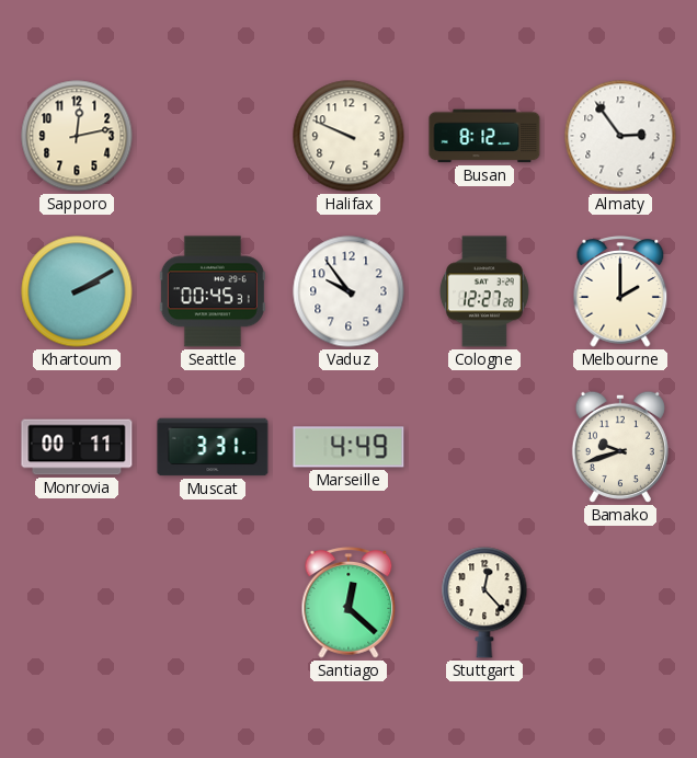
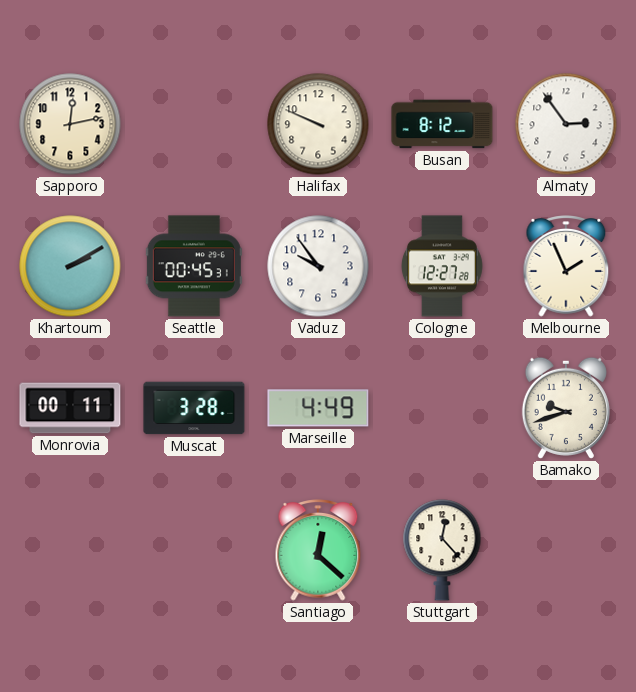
Melbourne: 2:00 -> 1:56
Muscat: 3:31 -> 3:28
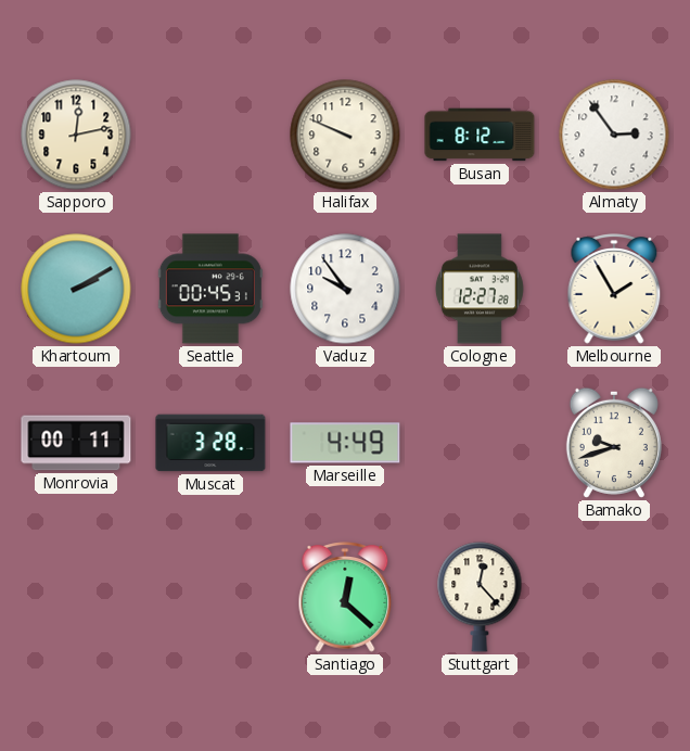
Melbourne: 1:56 -> 1:55
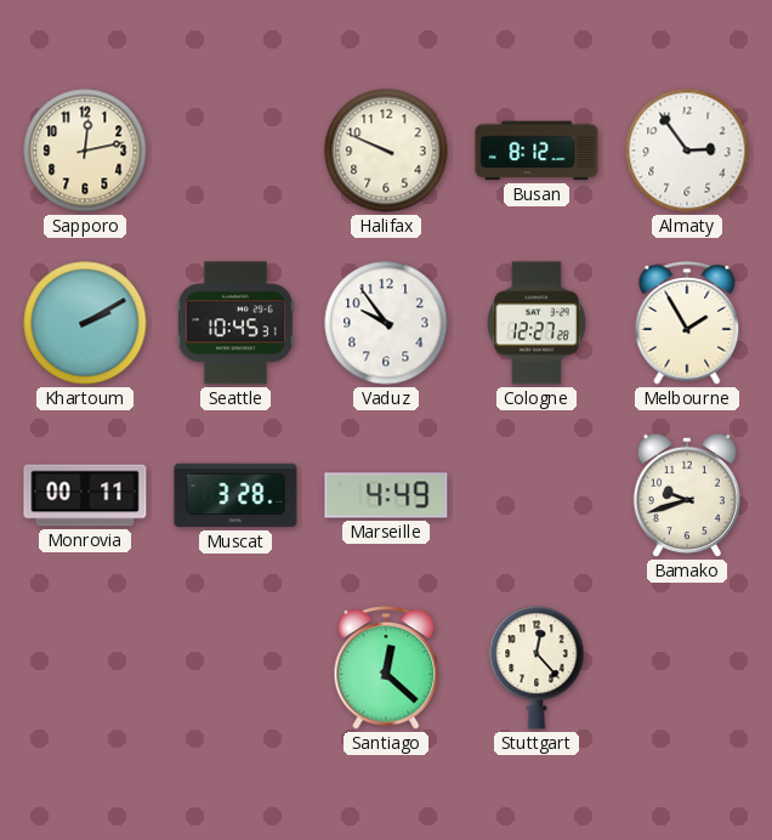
Seattle: 00:45 -> 10:45
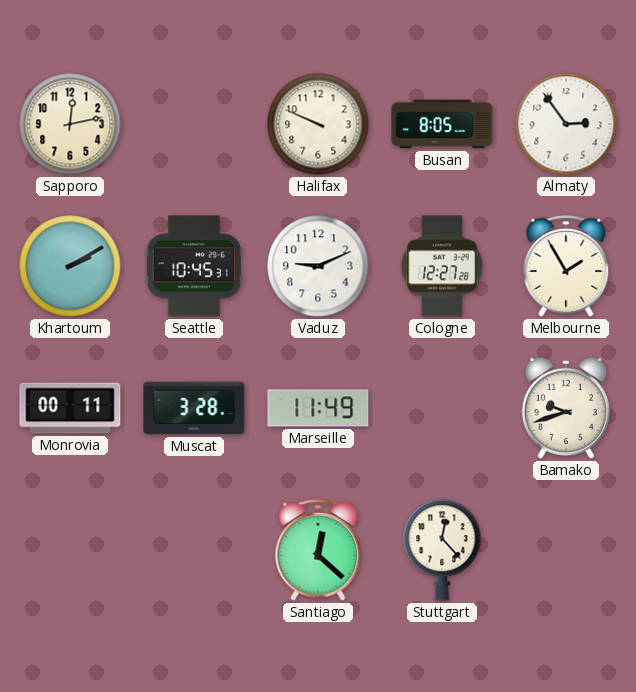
Busan: 8:12 -> 8:05
Vaduz: 9:54 -> 9:11
Marseille: 4:49 -> 11:49
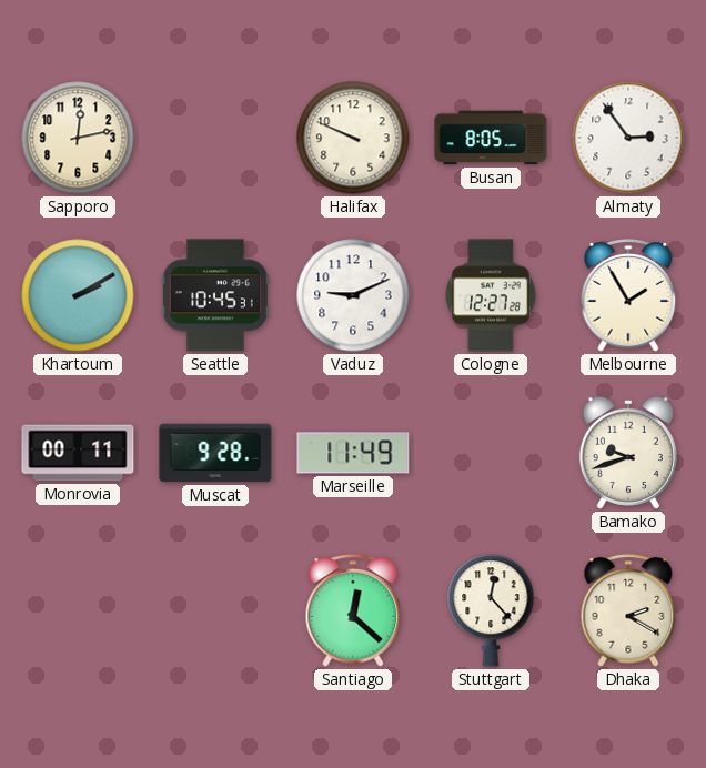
Muscat: 3:28 -> 9:28
Dhaka: none -> 2:20
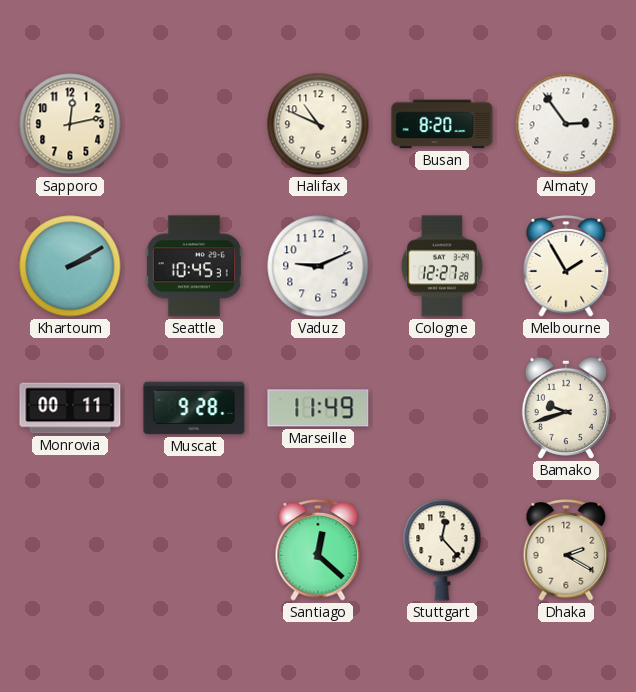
Halifax: 9:49 -> 10:49
Busan: 8:05 -> 8:20
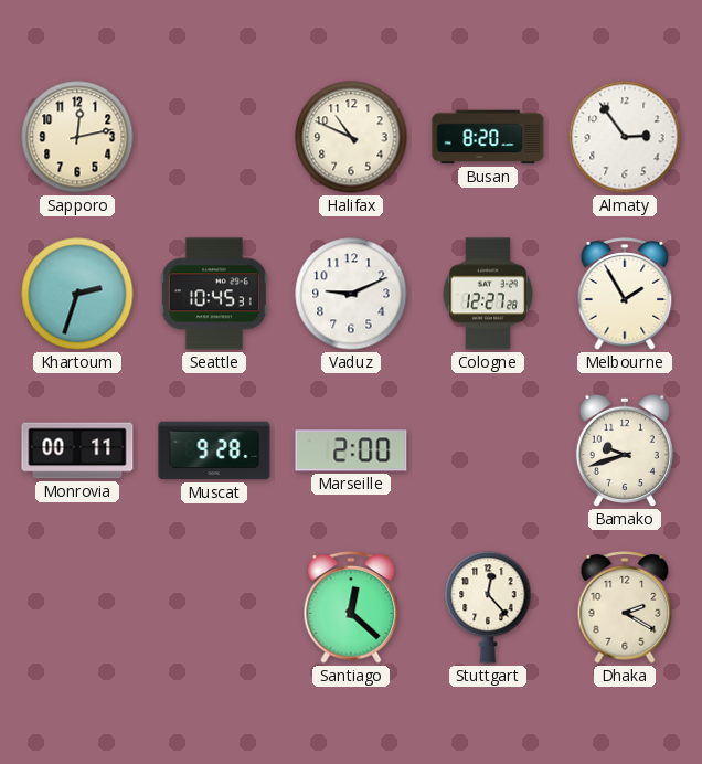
Khartoum: 2:10 -> 2:33
Marseille: 11:49 -> 2:00
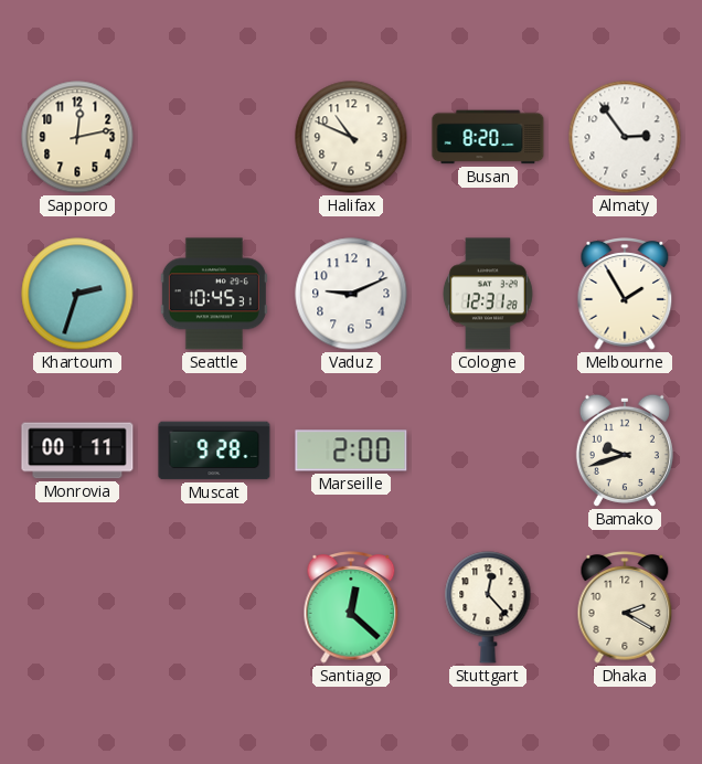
Cologne: 12:27 -> 12:31
